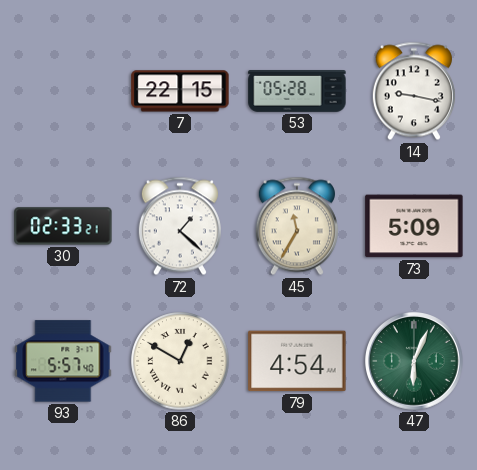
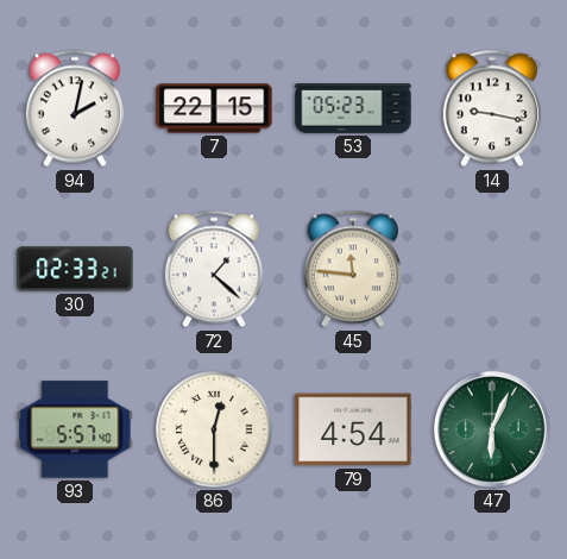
94: none -> 2:02
53: 05:28 -> 05:23
45: 11:35 -> 11:46
73: 5:09 -> none
86: 12:50 -> 12:30
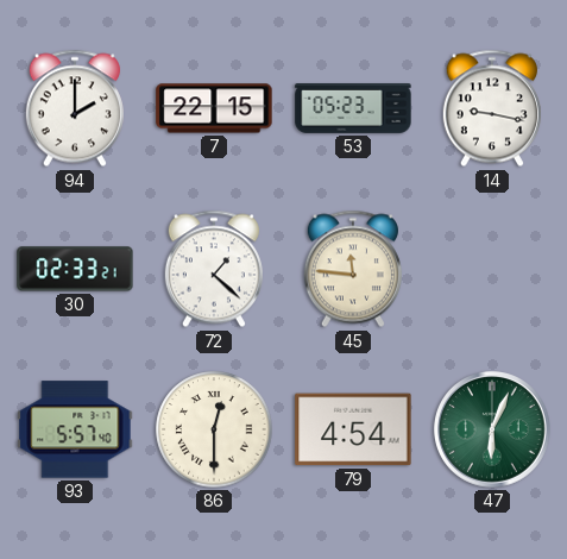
94: 2:02 -> 2:00
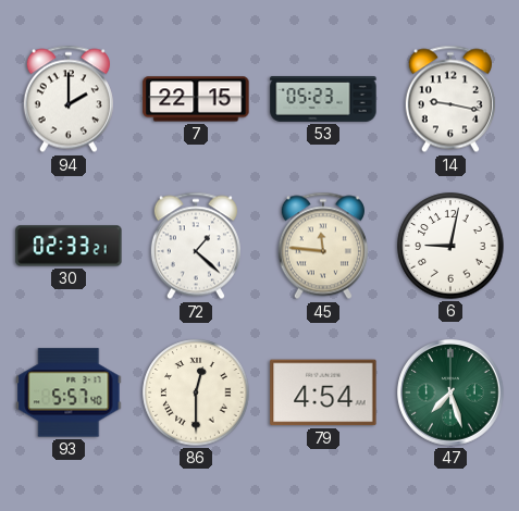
6: none -> 9:02
47: 6:04 -> 7:27
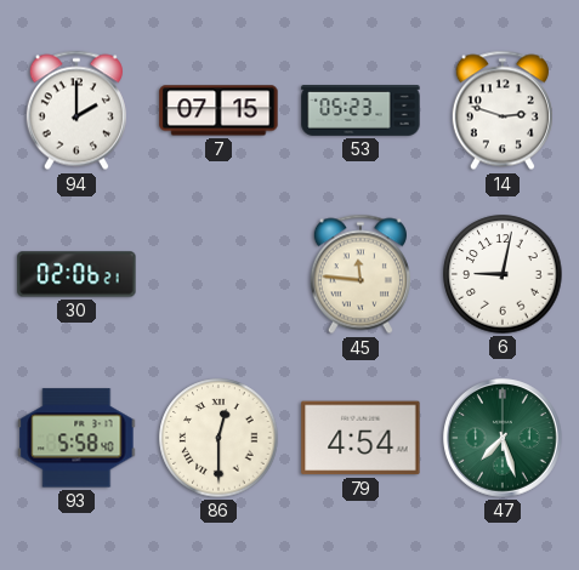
7: 22:15 -> 07:15
14: 9:17 -> 2:48
30: 02:33 -> 02:06
72: 1:22 -> none
93: 5:57 -> 5:58
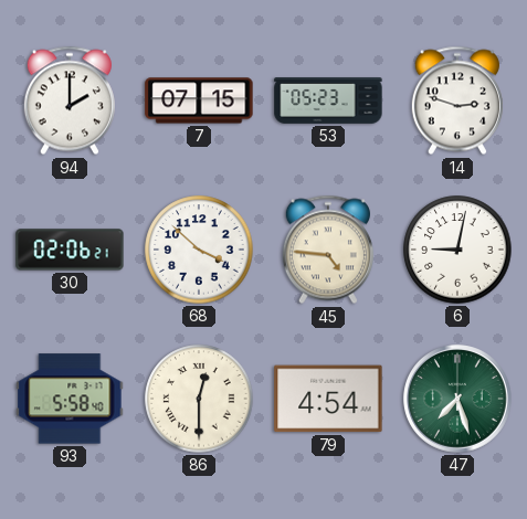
68: none -> 3:52
45: 11:46 -> 4:46
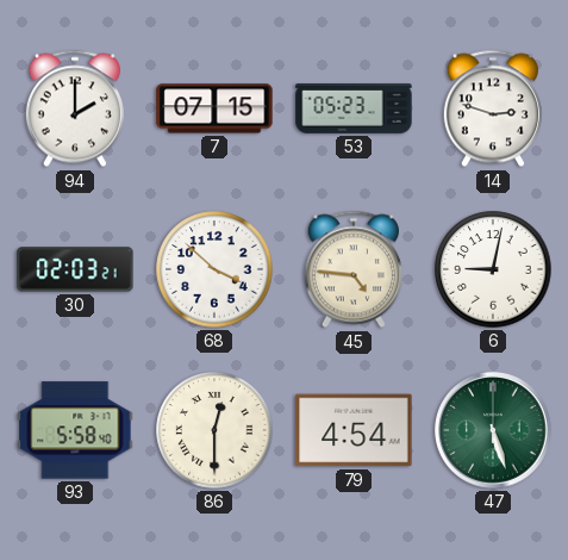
30: 02:06 -> 02:03
47: 7:27 -> 5:27
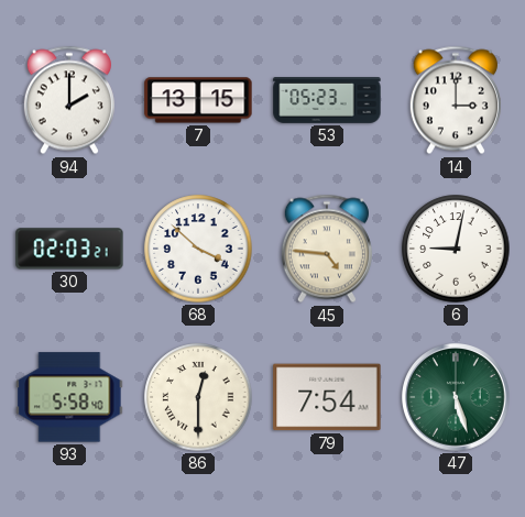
7: 07:15 -> 13:15
14: 2:48 -> 3:00
79: 4:54 -> 7:54
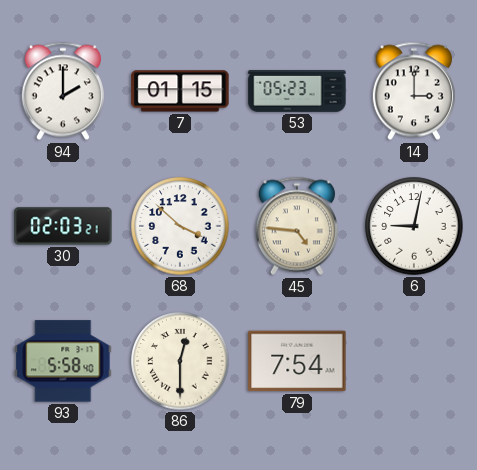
7: 13:15 -> 01:15
47: 5:27 -> none
